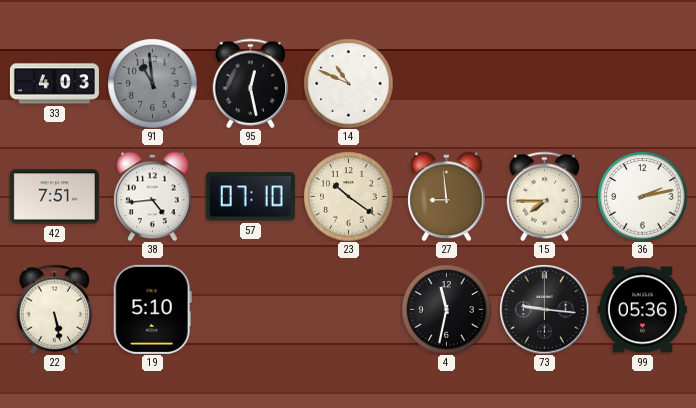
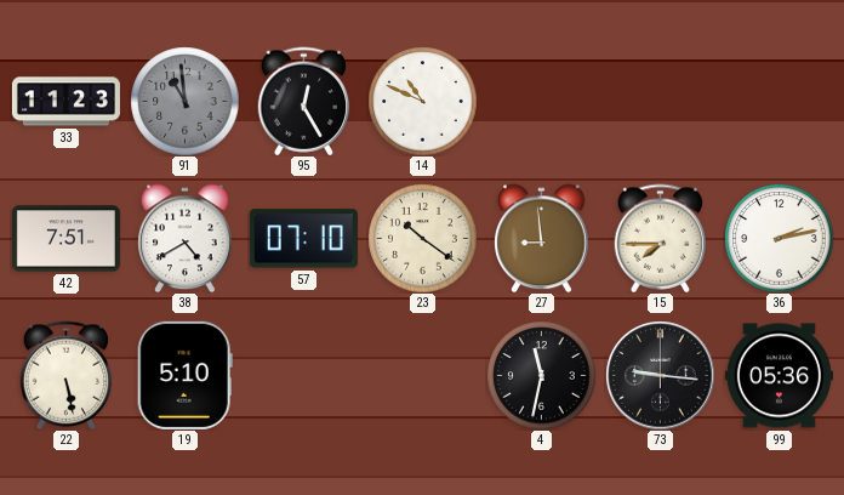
33: 4:03 -> 11:23
95: 12:28 -> 12:25
38: 4:44 -> 4:40
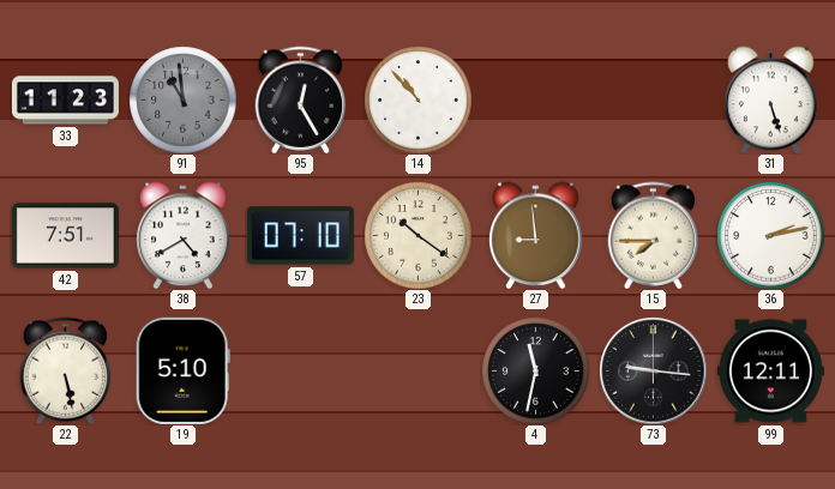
14: 10:49 -> 10:53
31: none -> 5:27
99: 05:36 -> 12:11
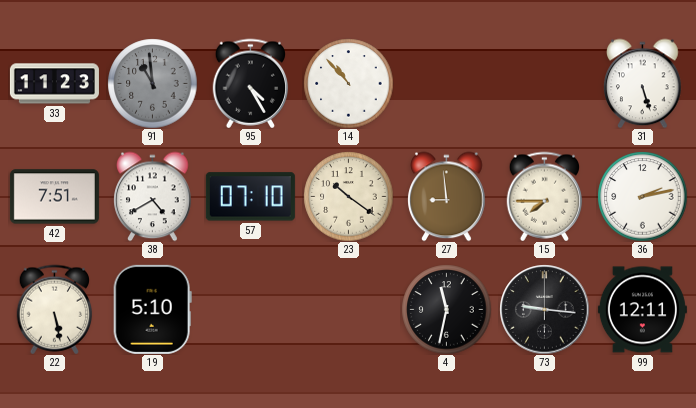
95: 12:25 -> 4:25
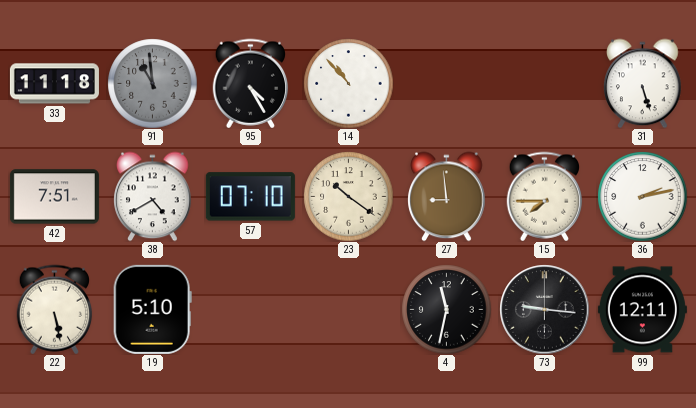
33: 11:23 -> 11:18
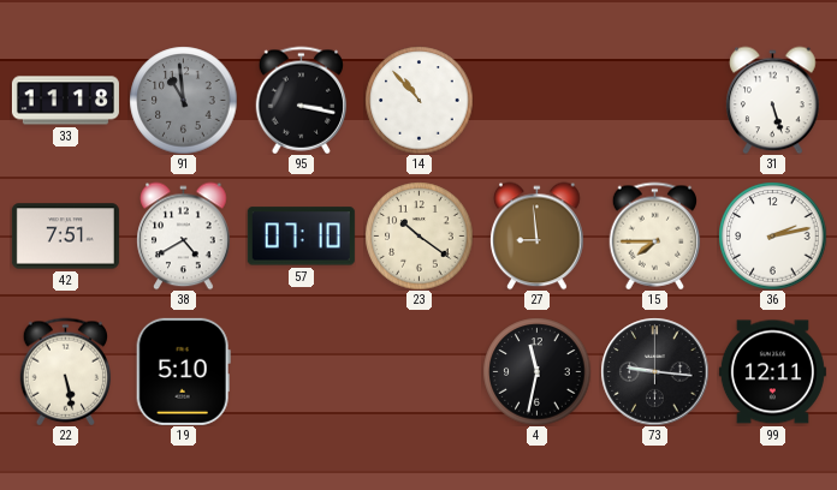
95: 4:25 -> 3:17
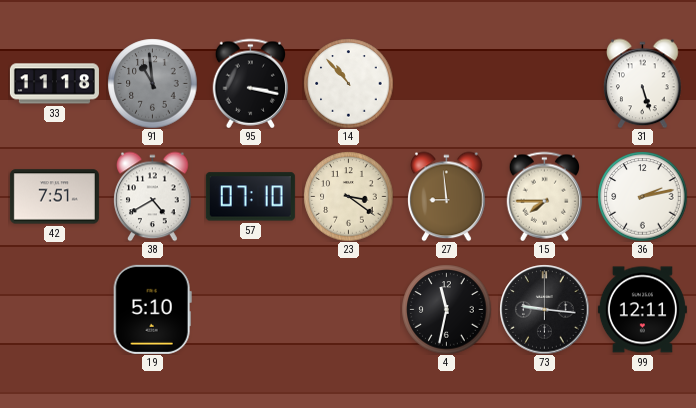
23: 10:21 -> 3:21
22: 5:28 -> none
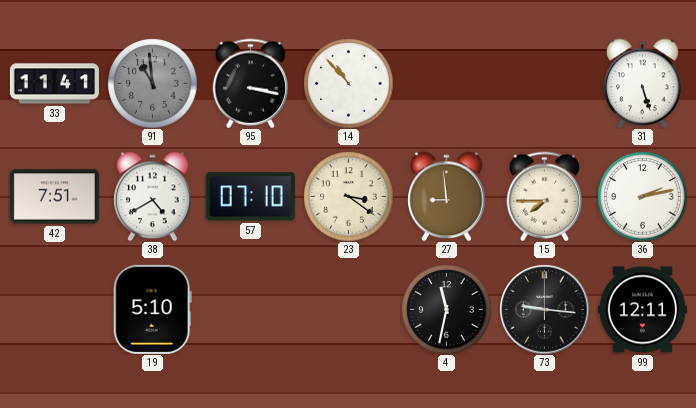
33: 11:18 -> 11:41
